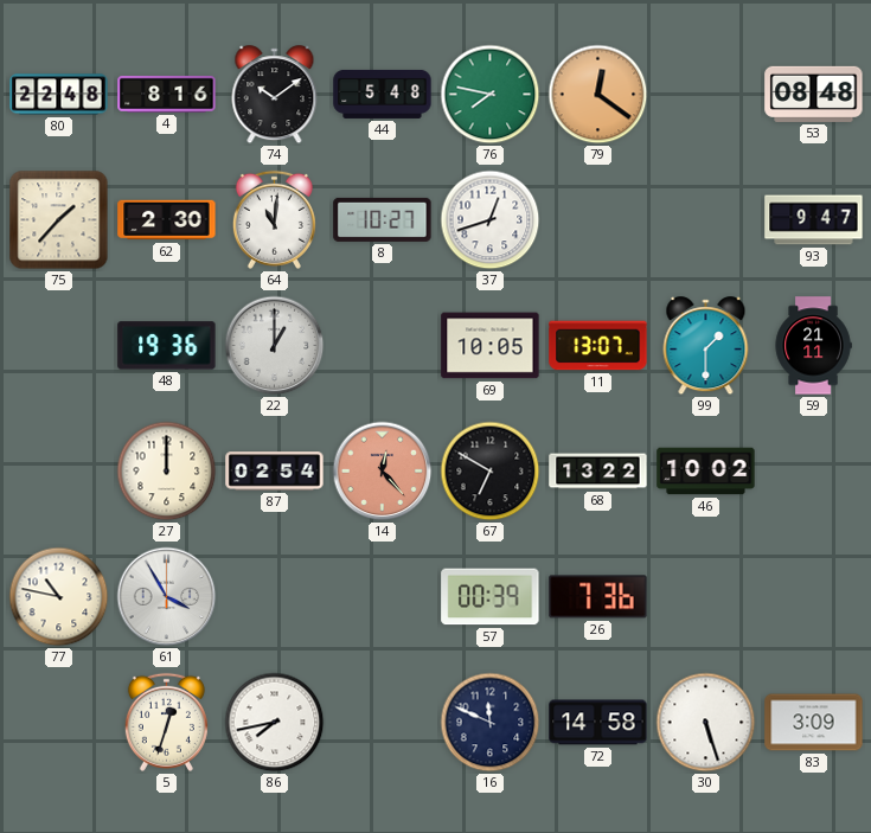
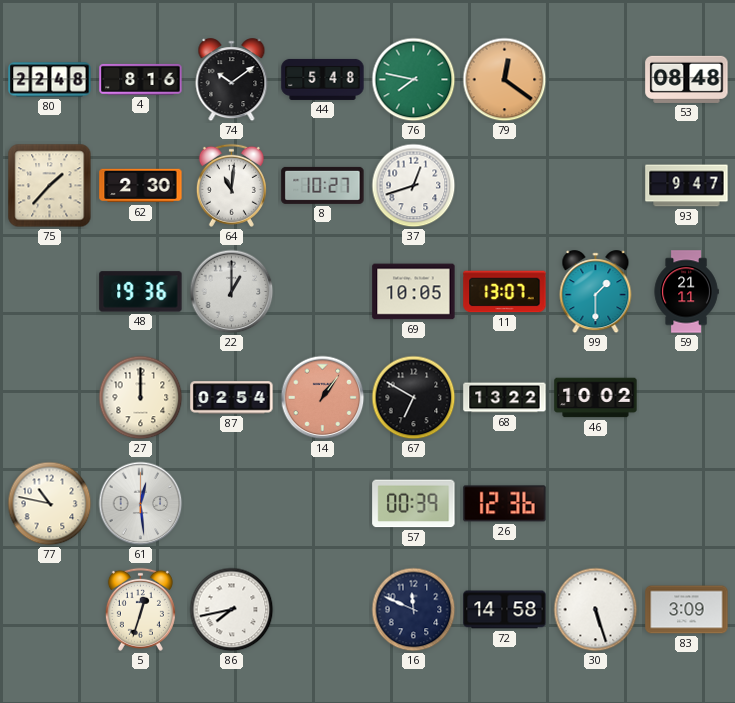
14: 12:23 -> 1:06
61: 3:55 -> 12:29
26: 7:36 -> 12:36
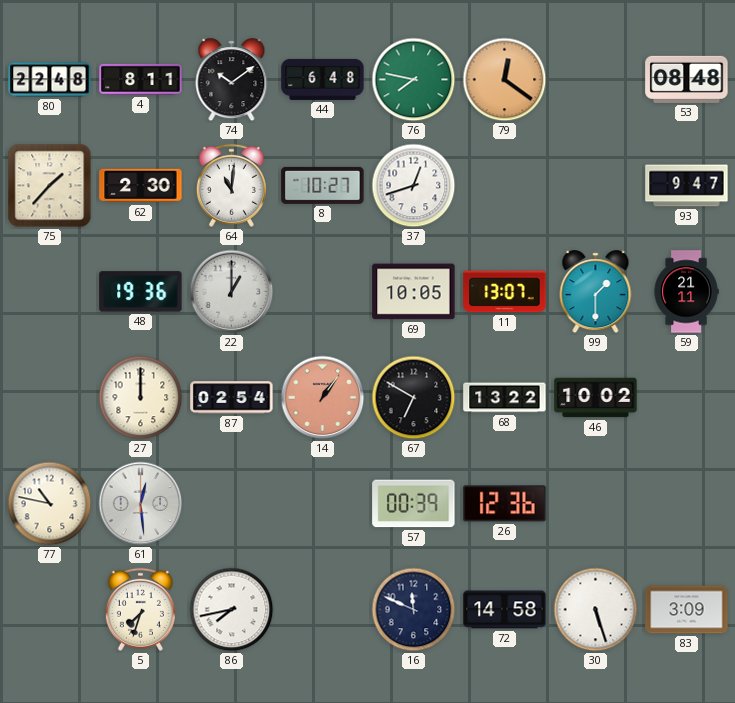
4: 8:16 -> 8:11
44: 5:48 -> 6:48
5: 12:33 -> 7:33
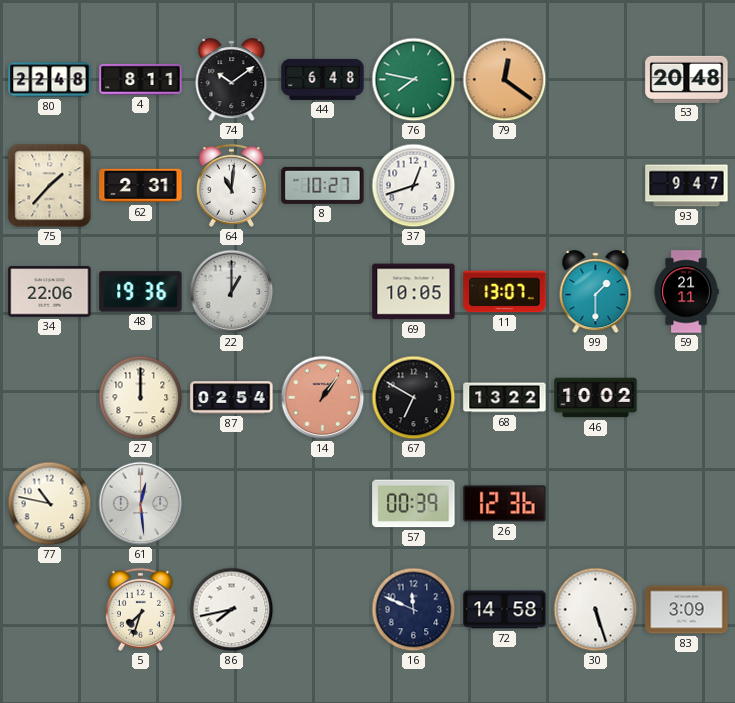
53: 08:48 -> 20:48
62: 2:30 -> 2:31
34: none -> 22:06
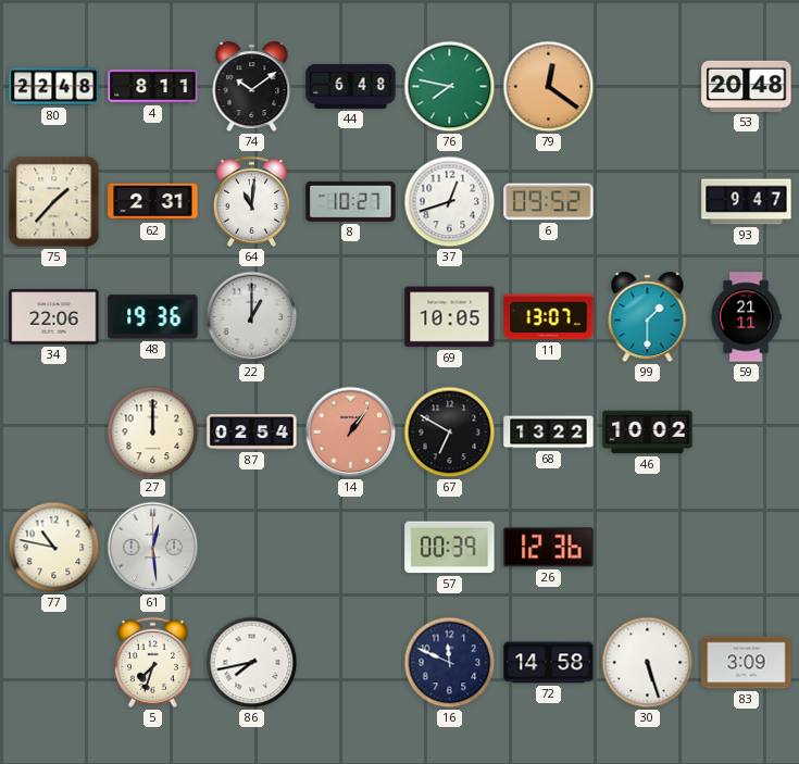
6: none -> 09:52
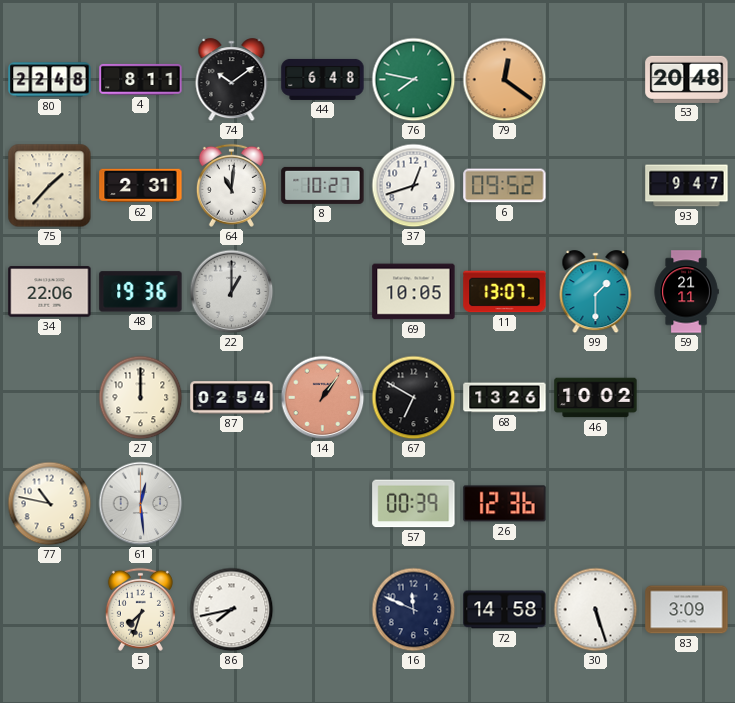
68: 13:22 -> 13:26
